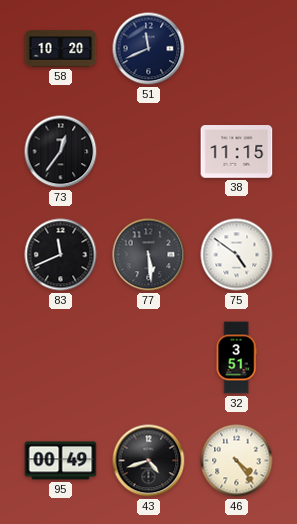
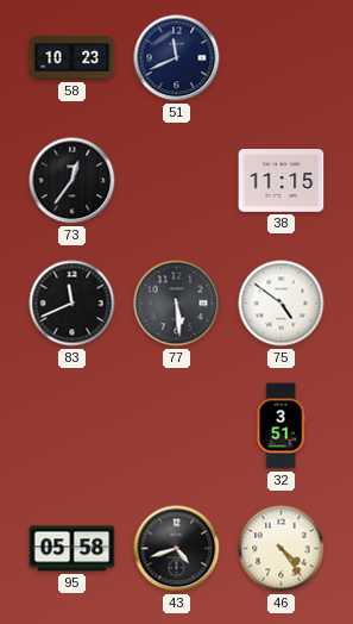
58: 10:20 -> 10:23
95: 00:49 -> 05:58
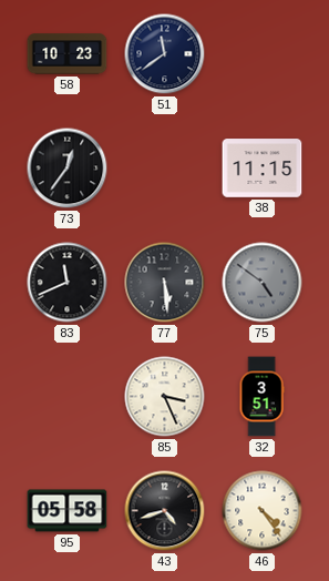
51: 11:41 -> 11:39
75 dial: white -> grey
85: none -> 3:26
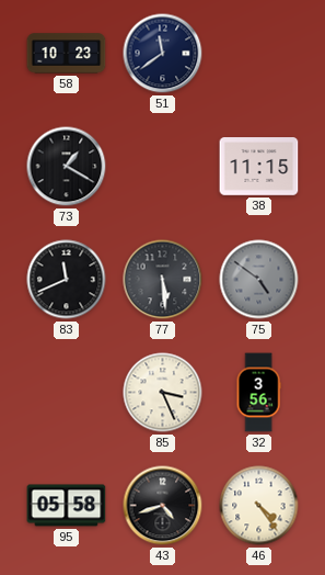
73: 12:36 -> 1:20
32: 3:51 -> 3:56
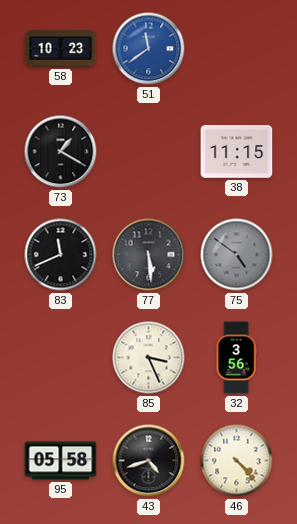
51 dial: navy -> blue
46: 4:24 -> 4:23
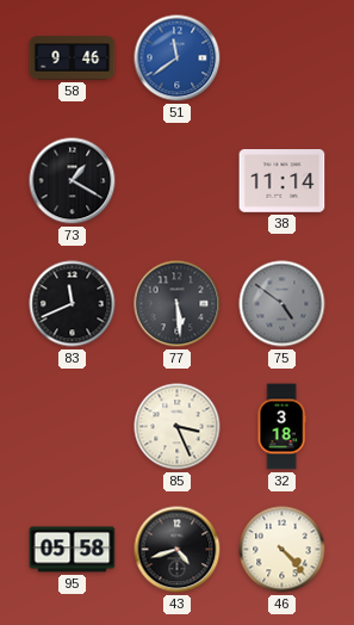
58: 10:23 -> 9:46
38: 11:15 -> 11:14
32: 3:56 -> 3:18
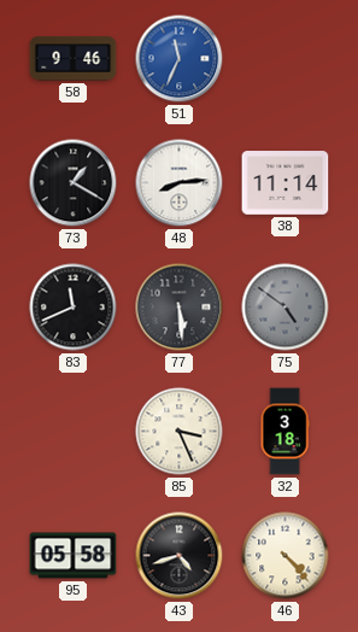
51: 11:39 -> 11:34
48: none -> 8:14
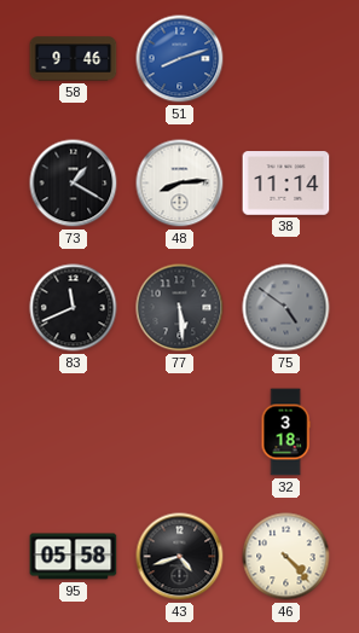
51: 11:34 -> 8:12
85: 3:26 -> none
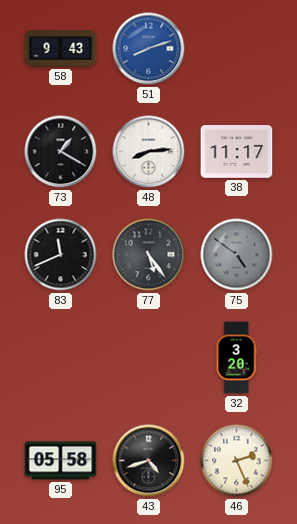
58: 9:46 -> 9:43
38: 11:14 -> 11:17
77: 5:29 -> 5:24
32: 3:18 -> 3:20
46: 4:23 -> 2:26
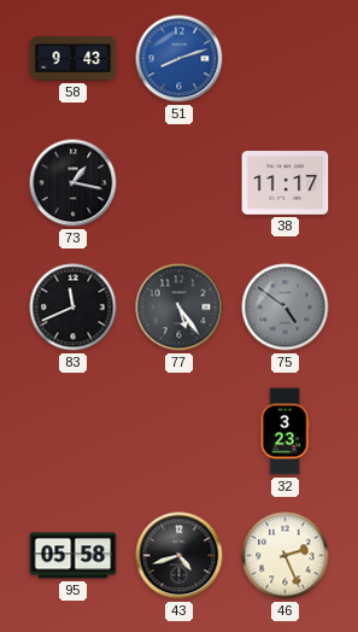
73: 1:20 -> 1:17
48: 8:14 -> none
32: 3:20 -> 3:23
